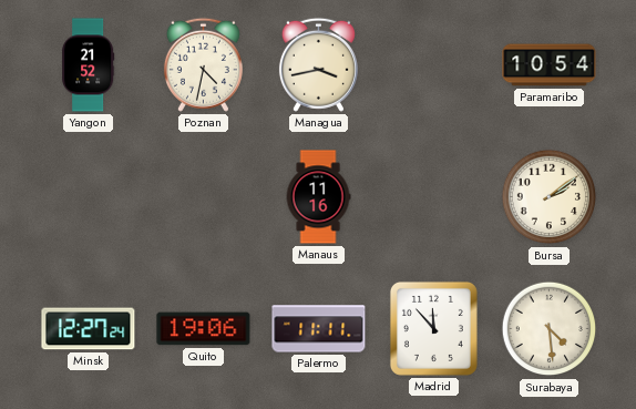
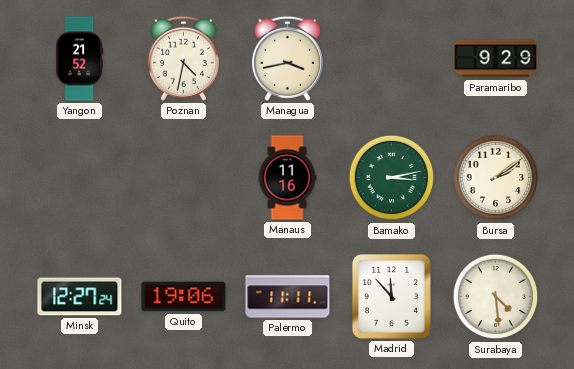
Paramaribo: 10:54 -> 9:29
Bamako: none -> 3:13
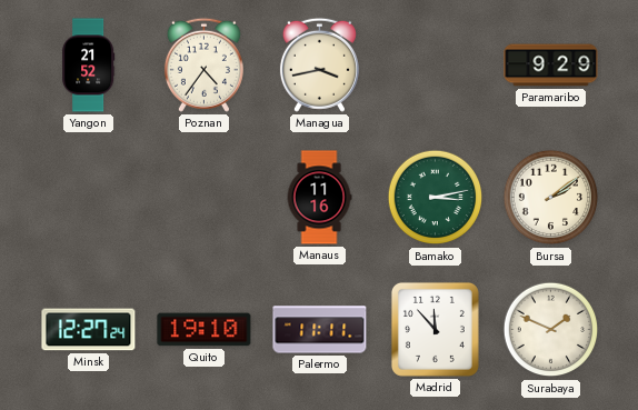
Poznan: 4:32 -> 4:36
Quito: 19:06 -> 19:10
Surabaya: 4:29 -> 1:49
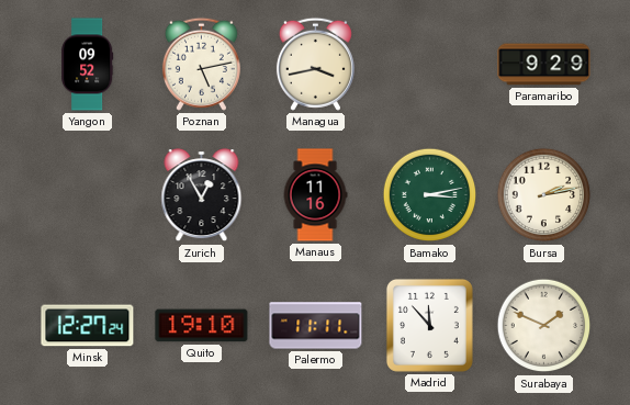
Yangon: 21:52 -> 09:52
Poznan: 4:36 -> 5:13
Zurich: none -> 12:55
Bursa: 2:09 -> 2:13
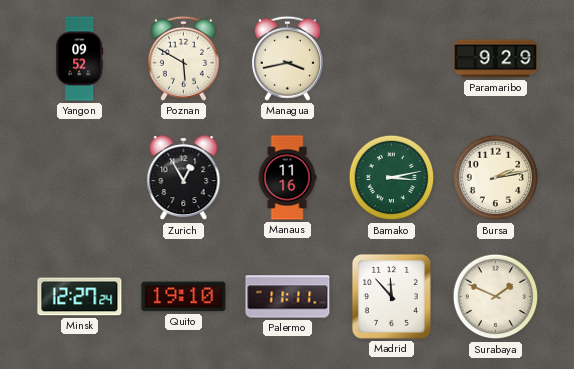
Poznan: 5:13 -> 5:50
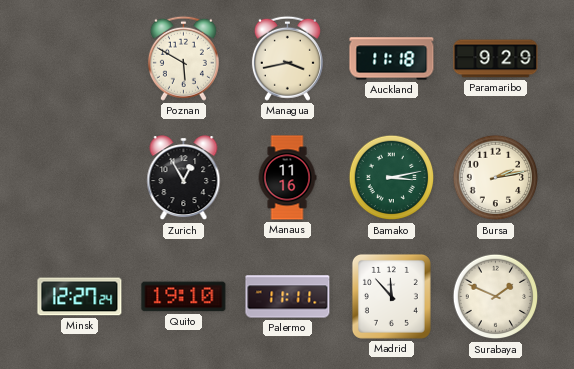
Yangon: 09:52 -> none
Auckland: none -> 11:18
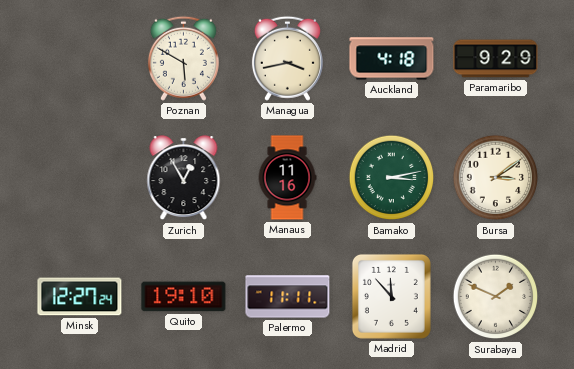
Auckland: 11:18 -> 4:18
Bursa: 2:13 -> 3:09
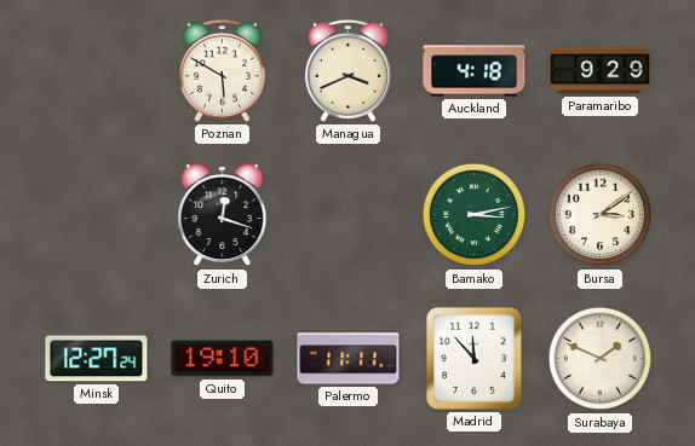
Managua: 3:43 -> 3:41
Zurich: 12:55 -> 12:18
Manaus: 11:16 -> none
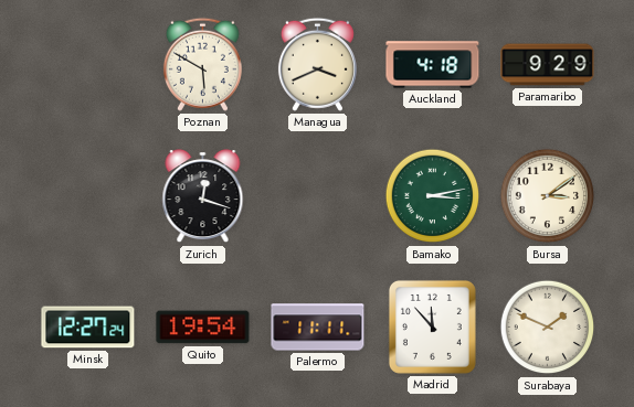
Quito: 19:10 -> 19:54
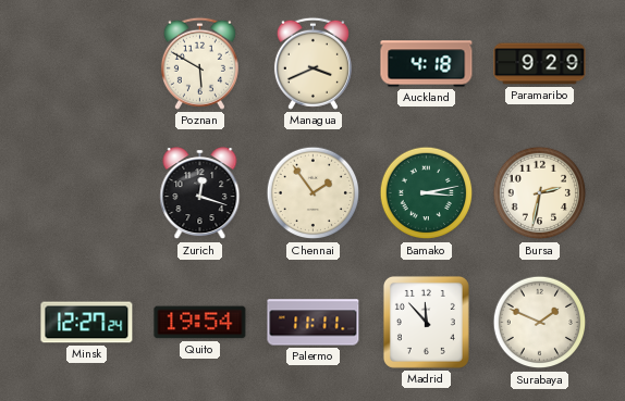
Chennai: none -> 1:54
Bursa: 3:09 -> 2:32
